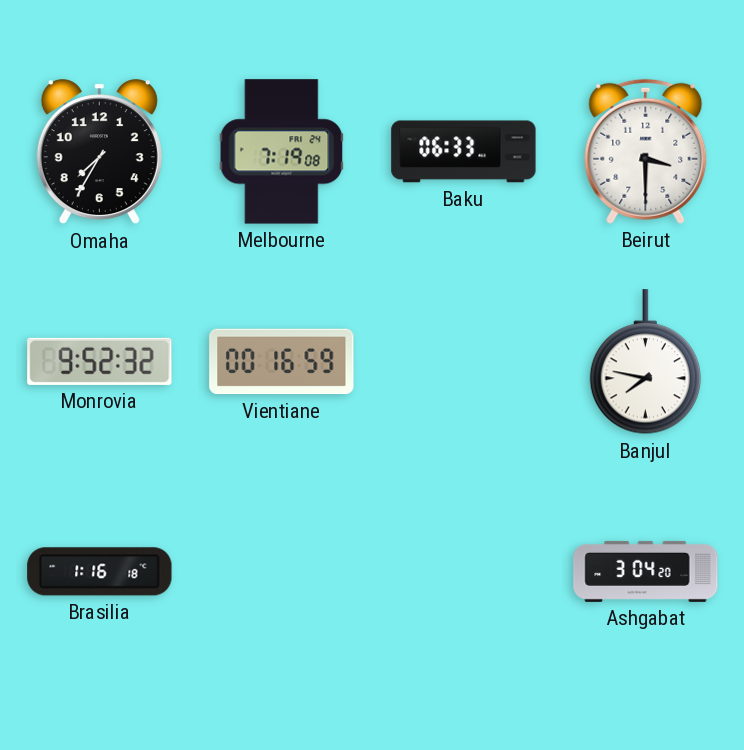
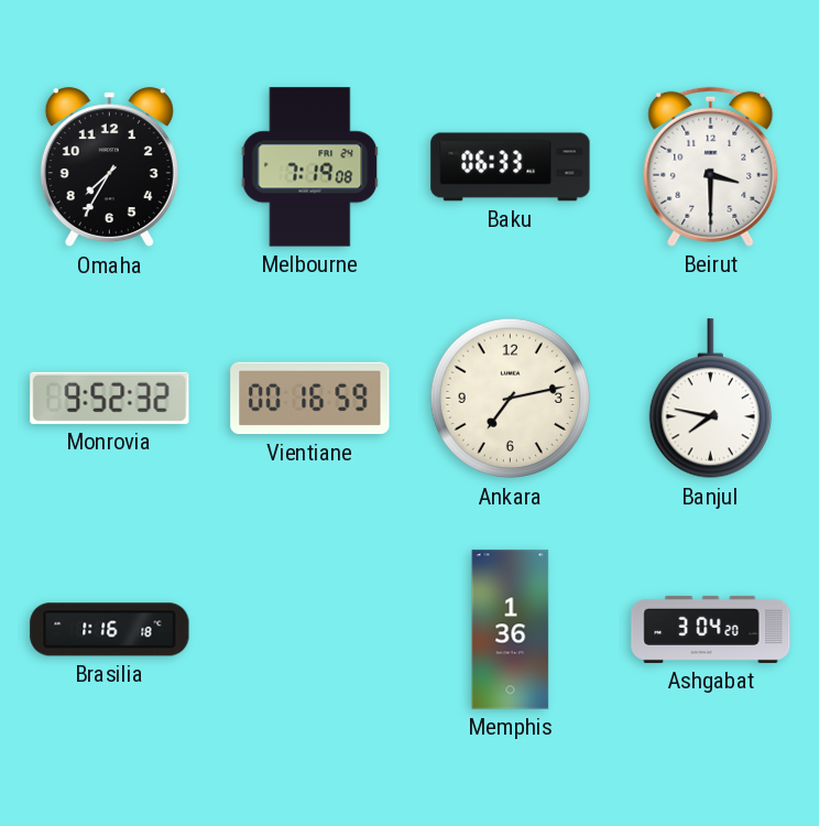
Ankara: none -> 7:13
Memphis: none -> 1:36
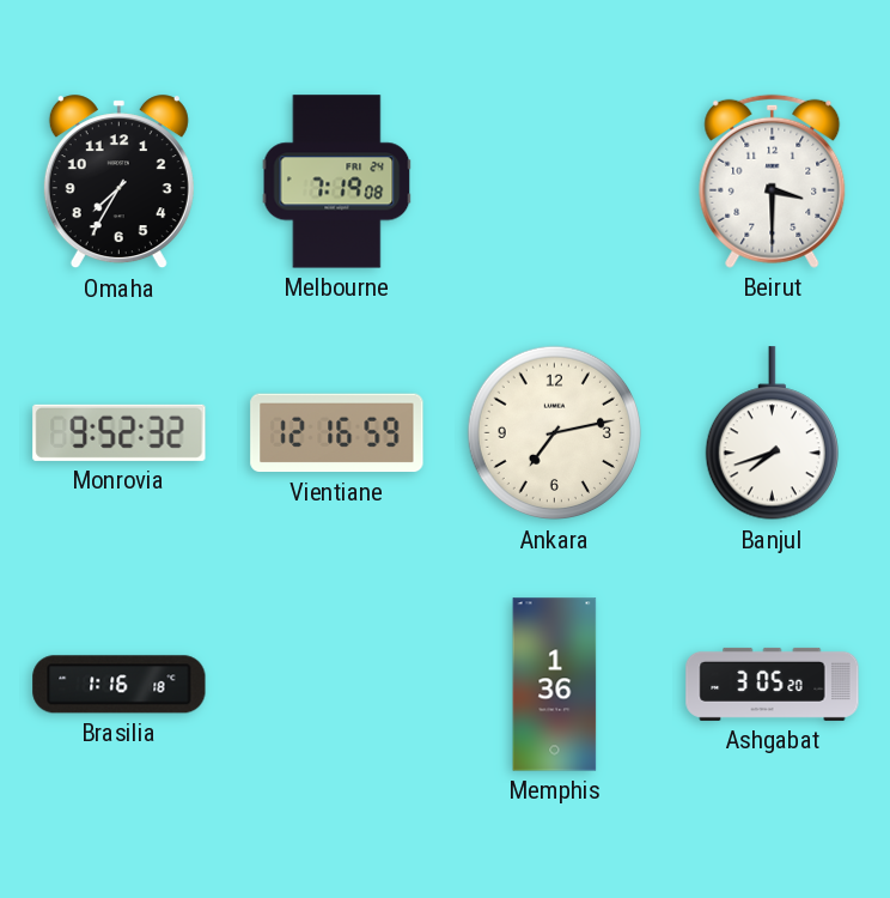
Baku: 06:33 -> none
Vientiane: 00:16 -> 12:16
Banjul: 7:47 -> 7:42
Ashgabat: 3:04 -> 3:05
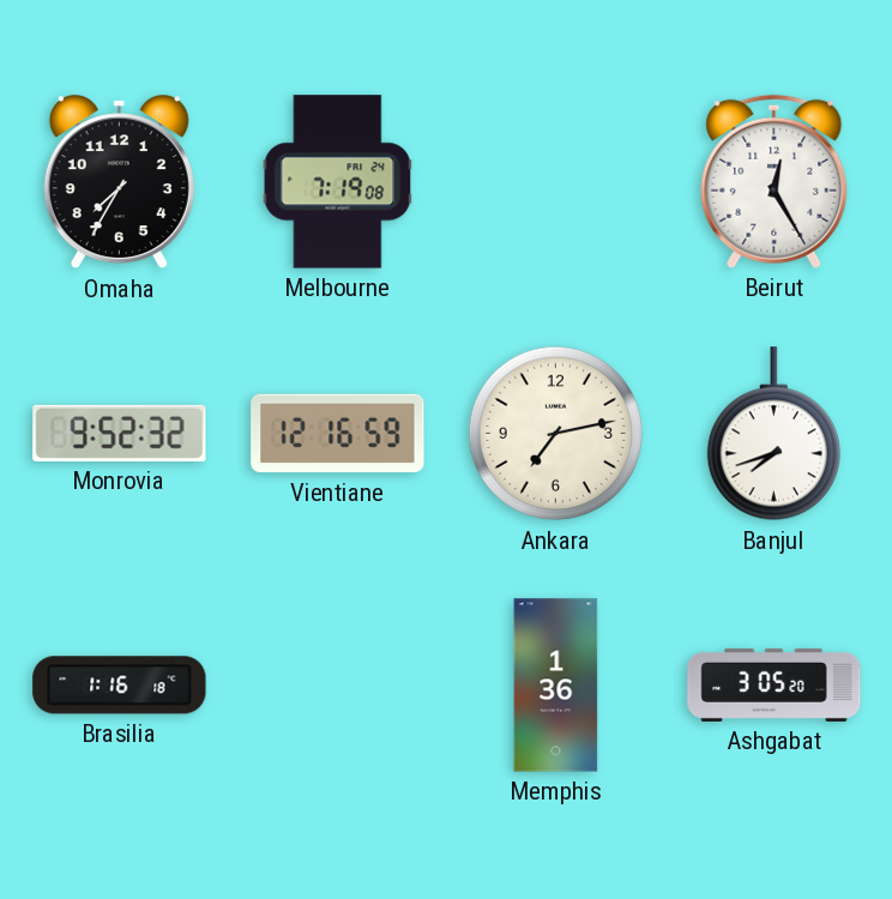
Beirut: 3:30 -> 12:25
